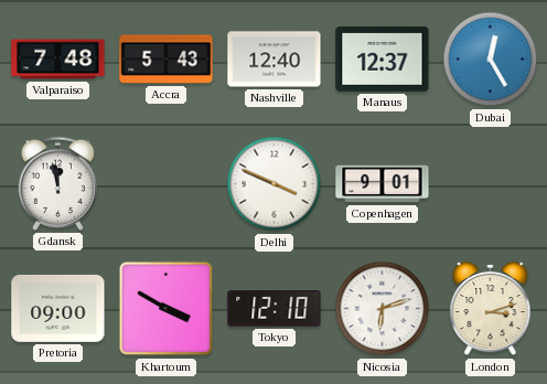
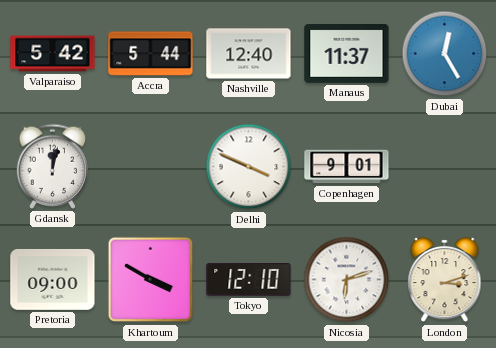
Valparaiso: 7:48 -> 5:42
Accra: 5:43 -> 5:44
Manaus: 12:37 -> 11:37
Gdansk: 11:58 -> 12:02
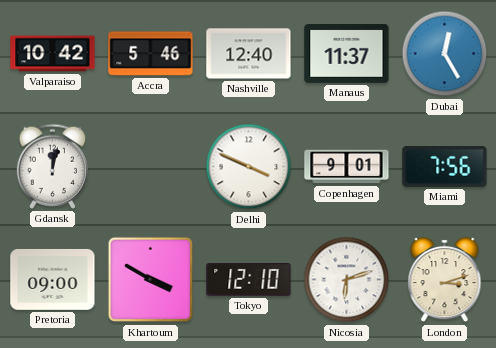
Valparaiso: 5:42 -> 10:42
Accra: 5:44 -> 5:46
Miami: none -> 7:56
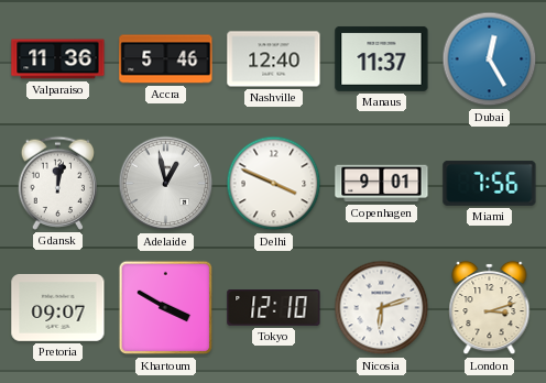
Valparaiso: 10:42 -> 11:36
Adelaide: none -> 12:58
Pretoria: 09:00 -> 09:07
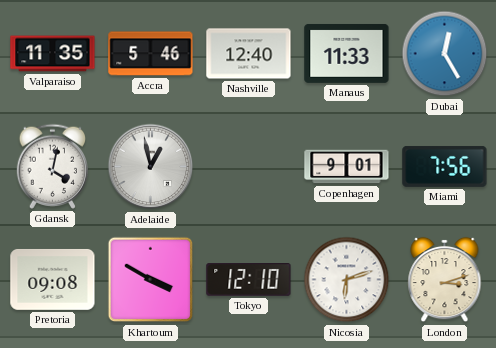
Valparaiso: 11:36 -> 11:35
Manaus: 11:37 -> 11:33
Gdansk: 12:02 -> 4:02
Delhi: 3:49 -> none
Pretoria: 09:07 -> 09:08
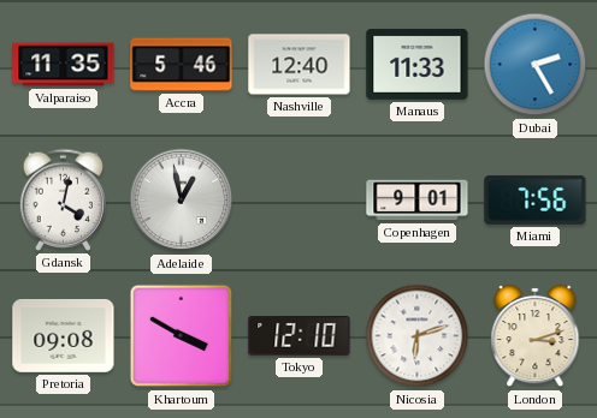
Dubai: 12:25 -> 2:25
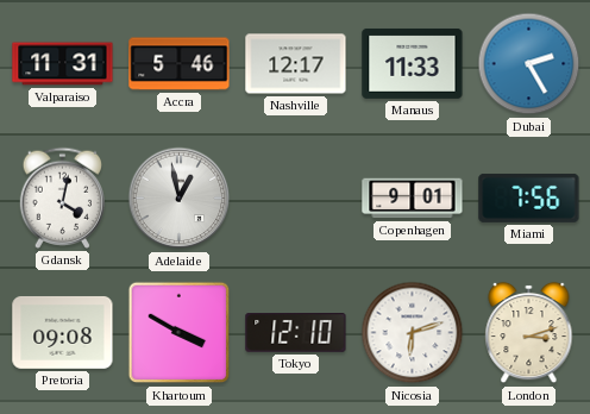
Valparaiso: 11:35 -> 11:31
Nashville: 12:40 -> 12:17
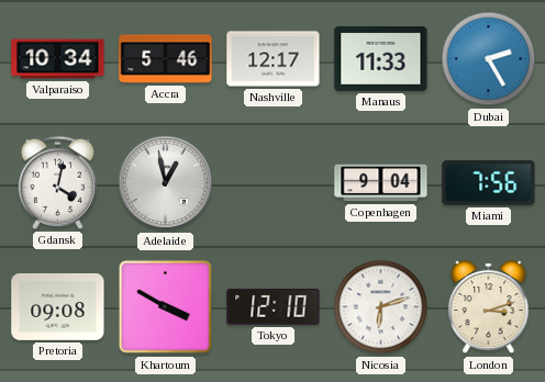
Valparaiso: 11:31 -> 10:34
Copenhagen: 9:01 -> 9:04
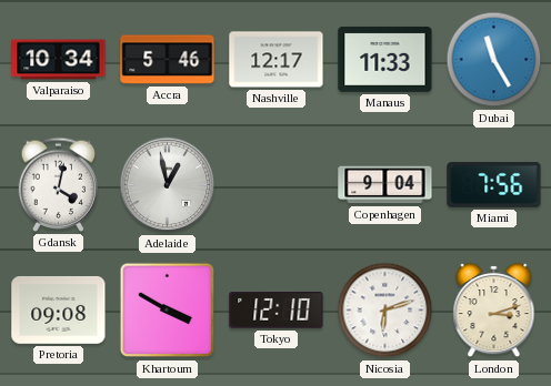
Dubai: 2:25 -> 11:25
